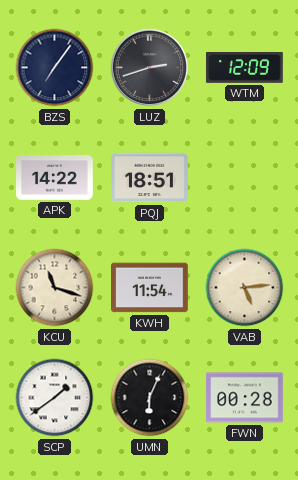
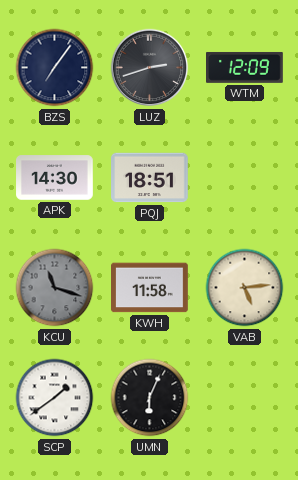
APK: 14:22 -> 14:30
KCU dial: cream -> grey
KWH: 11:54 -> 11:58
FWN: 00:28 -> none
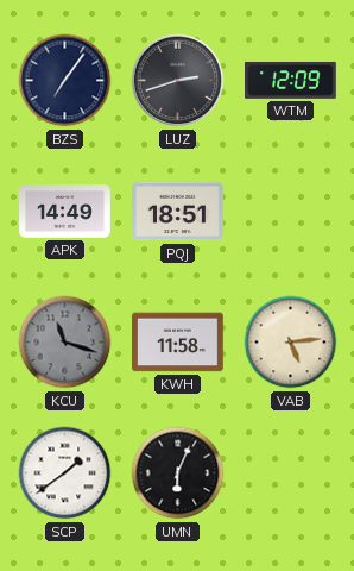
APK: 14:30 -> 14:49
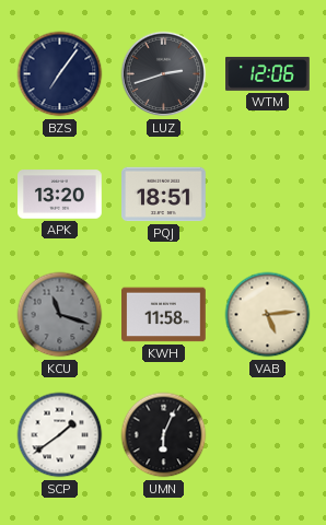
WTM: 12:09 -> 12:06
APK: 14:49 -> 13:20
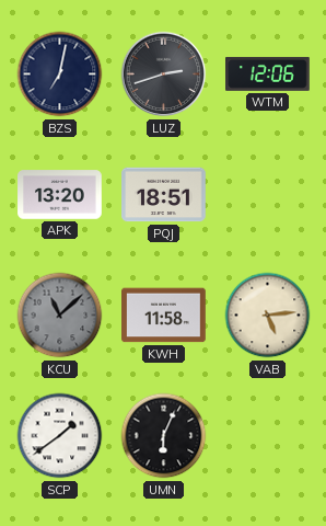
BZS: 7:06 -> 7:02
KCU: 11:18 -> 11:08
